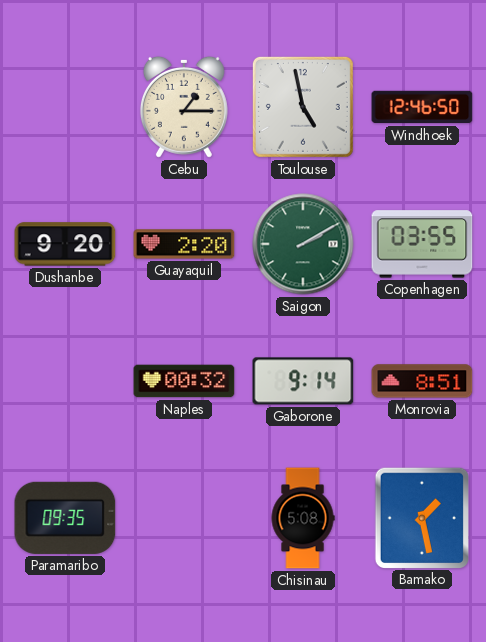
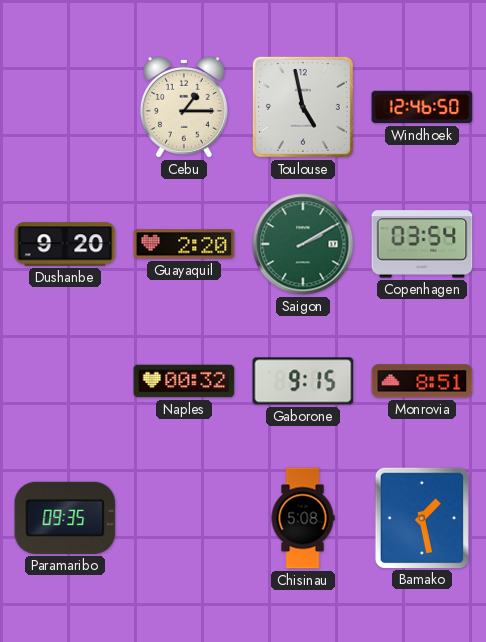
Copenhagen: 03:55 -> 03:54
Gaborone: 9:14 -> 9:15
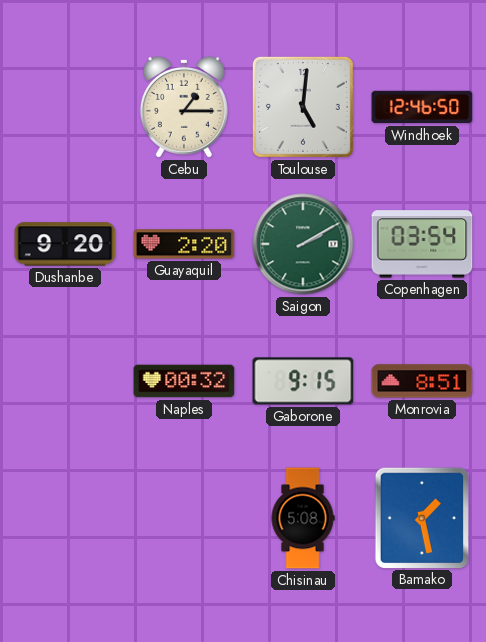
Toulouse: 4:58 -> 5:01
Paramaribo: 09:35 -> none
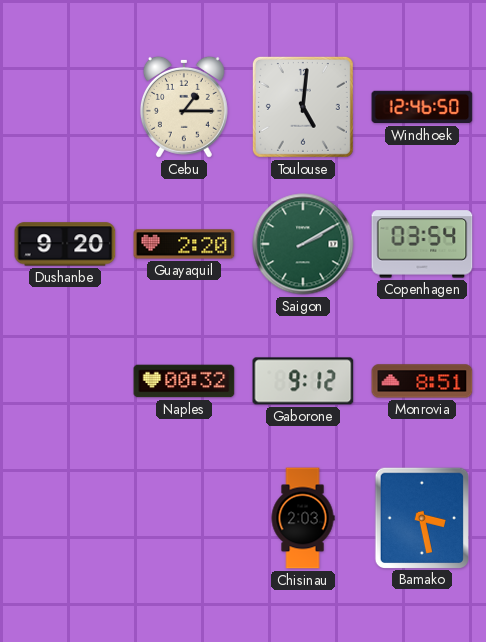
Gaborone: 9:15 -> 9:12
Chisinau: 5:08 -> 2:03
Bamako: 1:28 -> 3:28
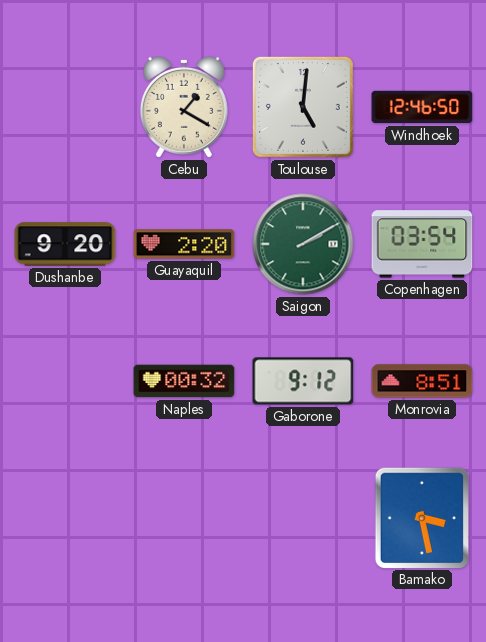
Cebu: 1:15 -> 1:20
Chisinau: 2:03 -> none
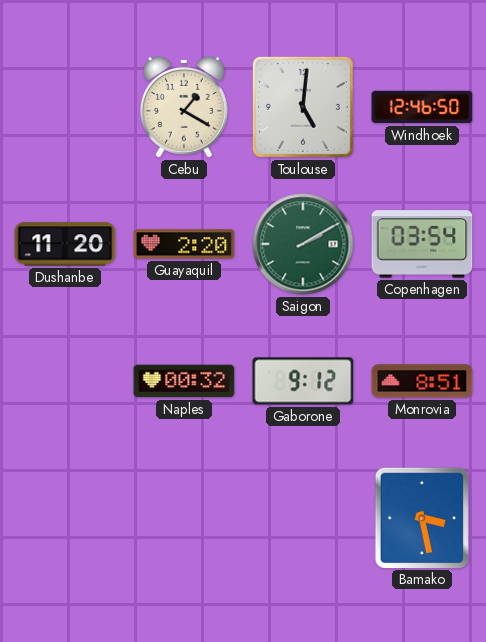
Dushanbe: 9:20 -> 11:20
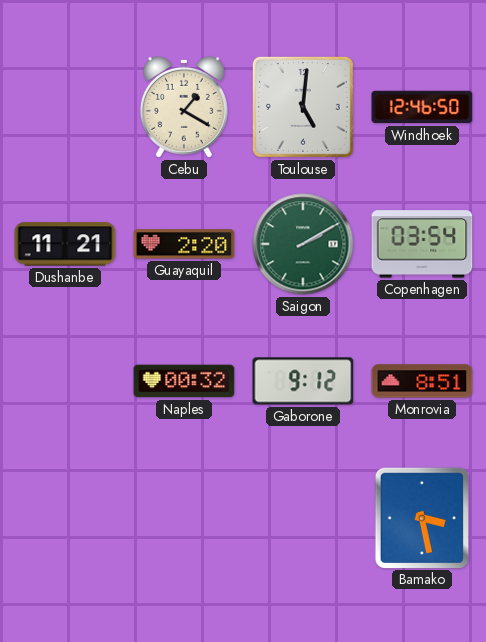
Dushanbe: 11:20 -> 11:21
